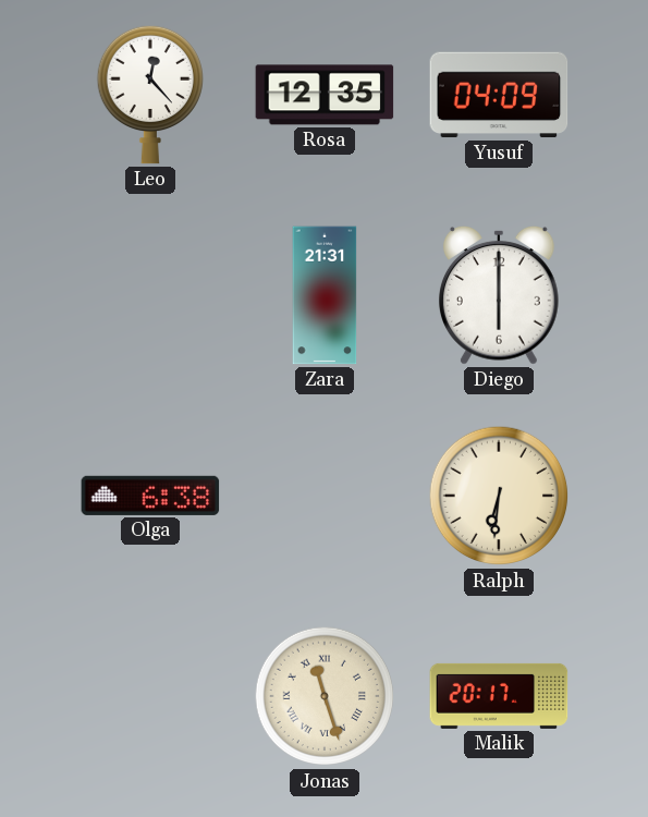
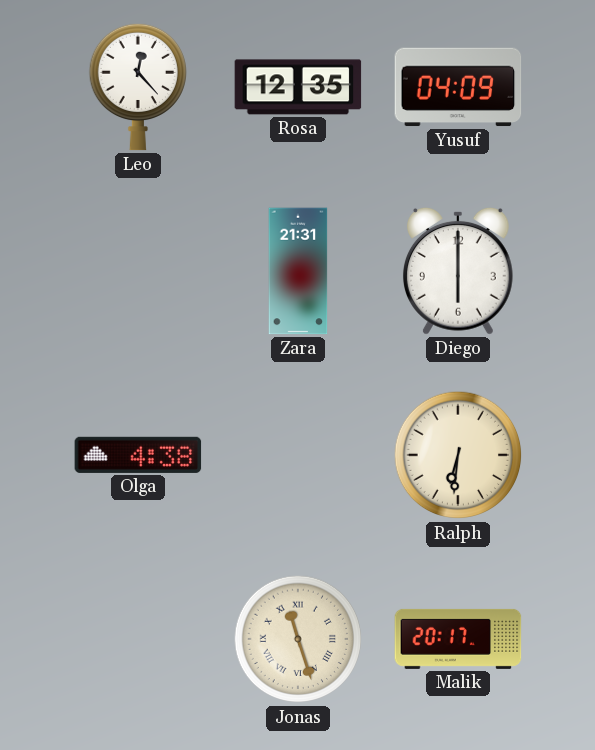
Olga: 6:38 -> 4:38
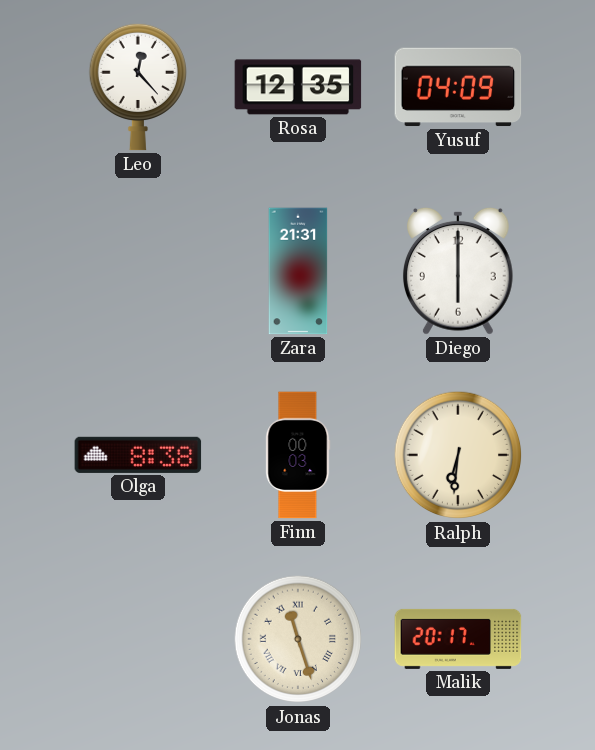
Olga: 4:38 -> 8:38
Finn: none -> 00:03
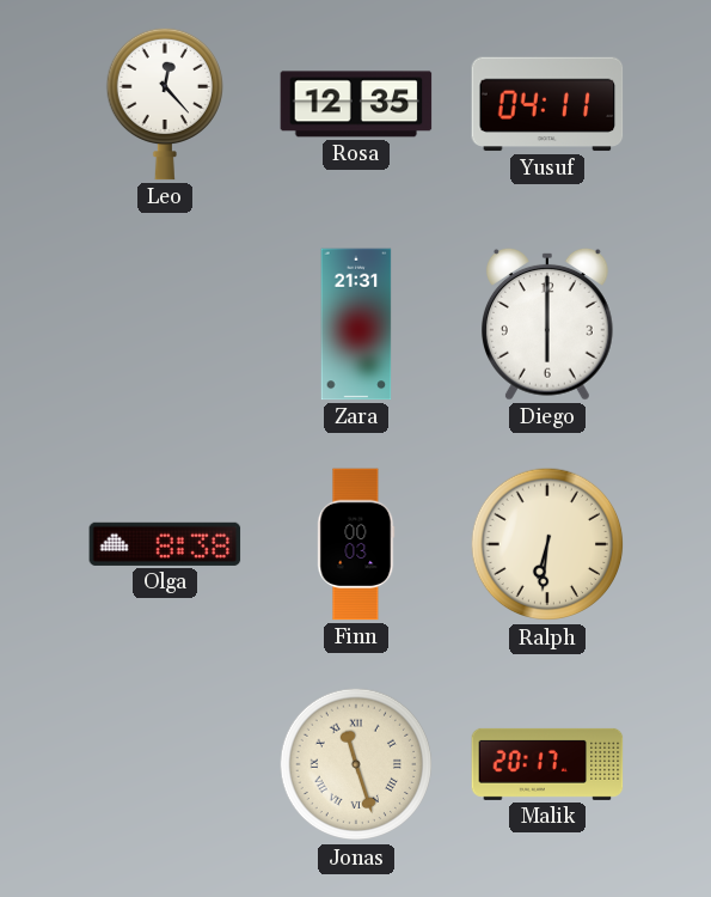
Yusuf: 04:09 -> 04:11
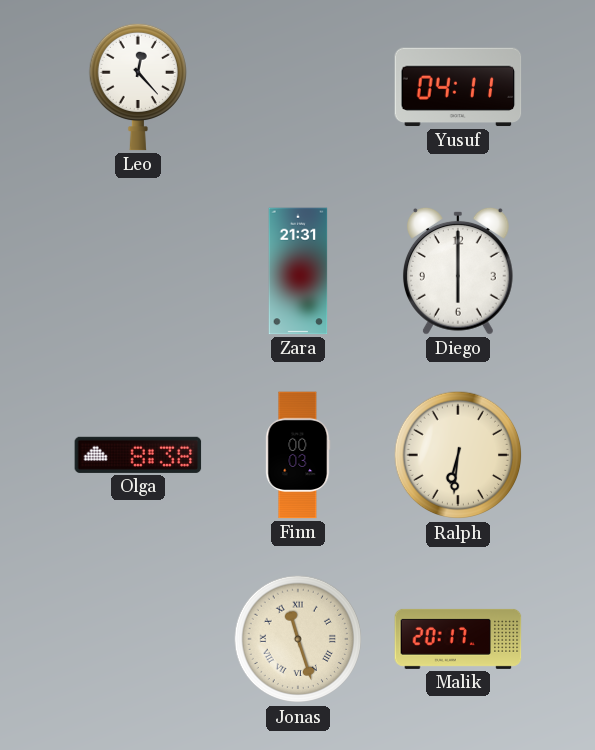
Rosa: 12:35 -> none
